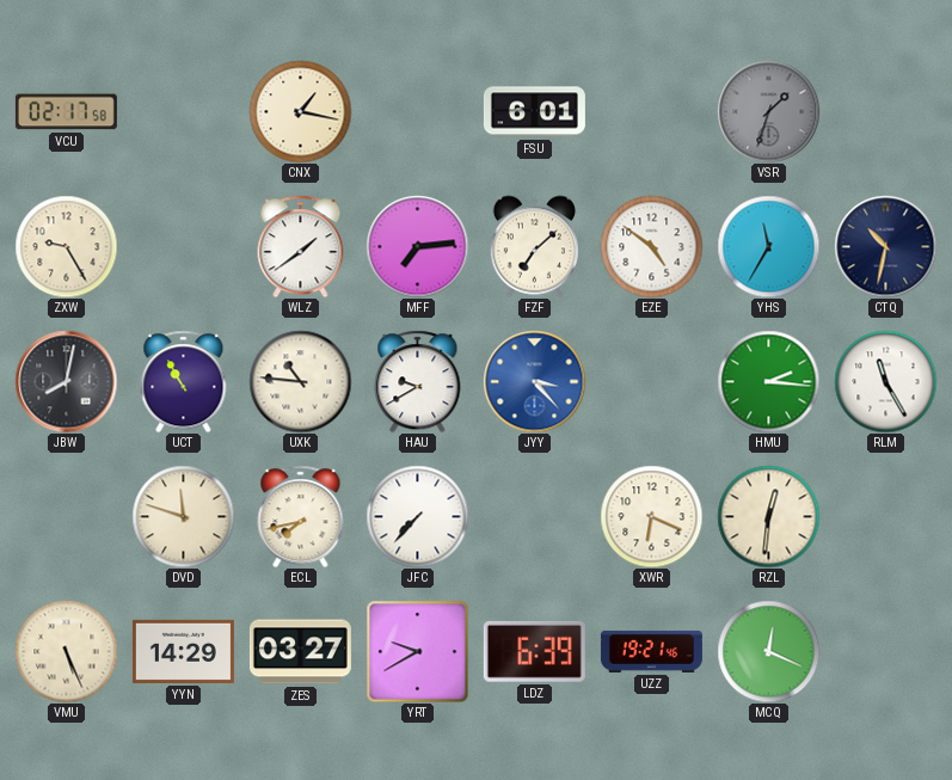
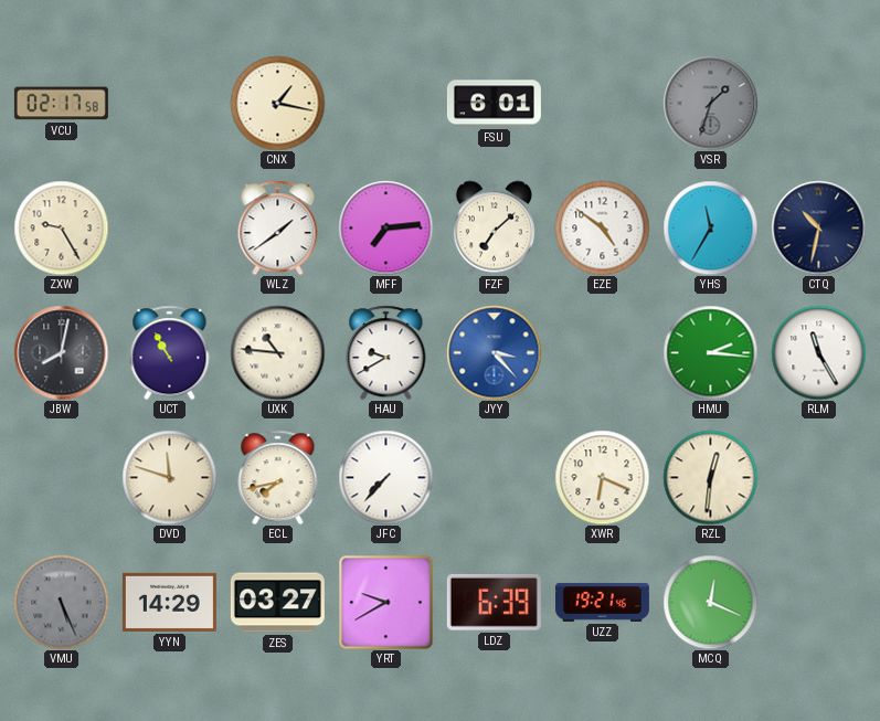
VMU dial: cream -> grey
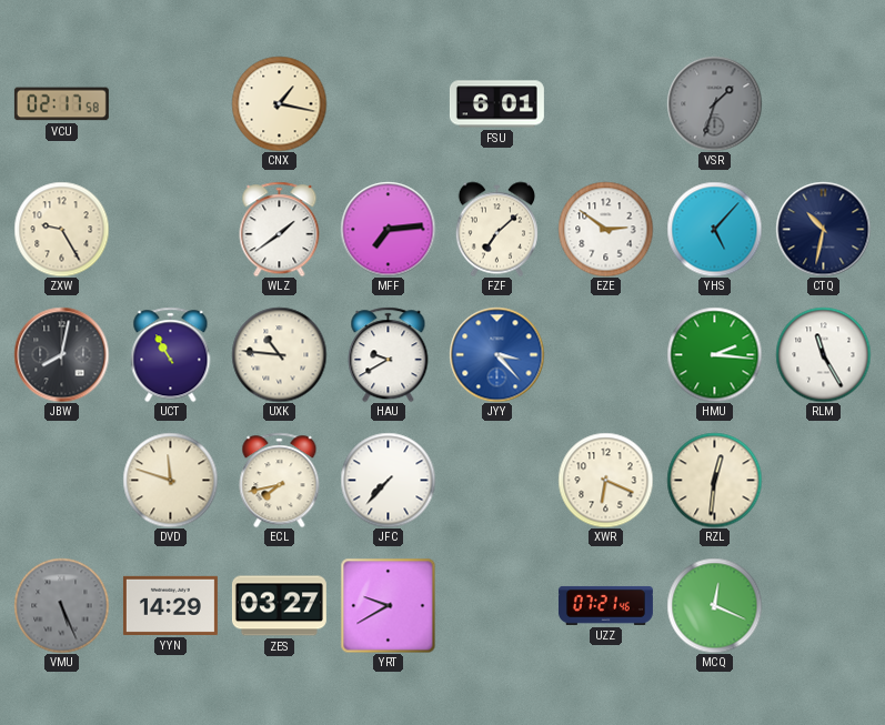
EZE: 4:51 -> 2:51
YHS: 11:35 -> 5:07
LDZ: 6:39 -> none
UZZ: 19:21 -> 07:21
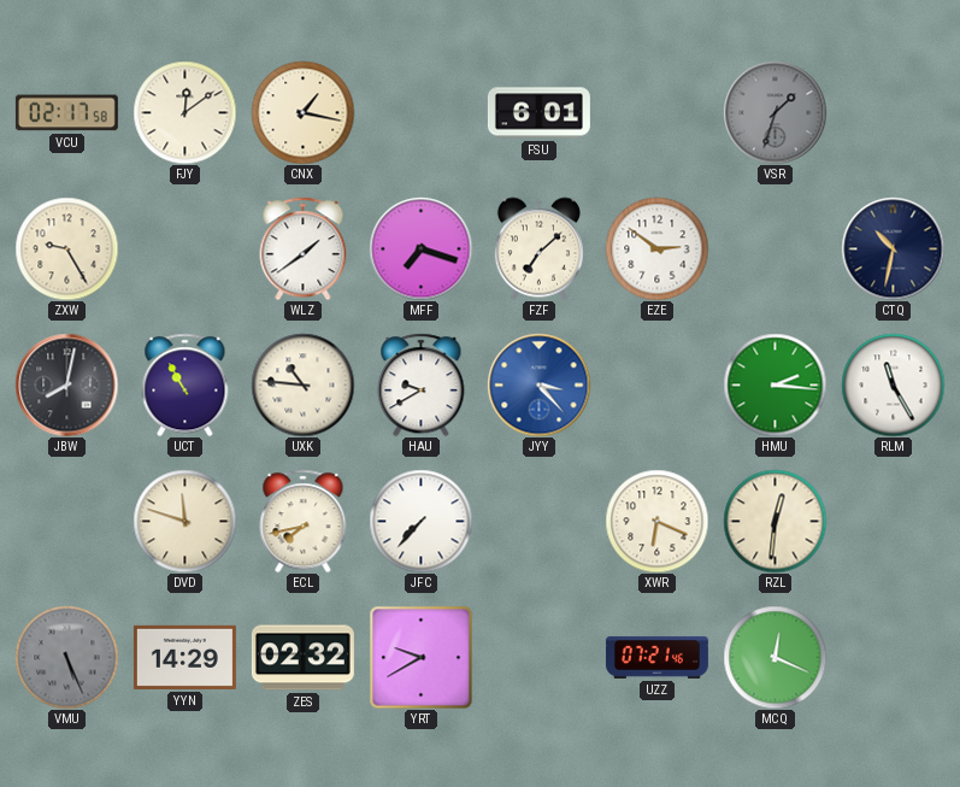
FJY: none -> 12:09
MFF: 7:14 -> 7:18
YHS: 5:07 -> none
ZES: 03:27 -> 02:32
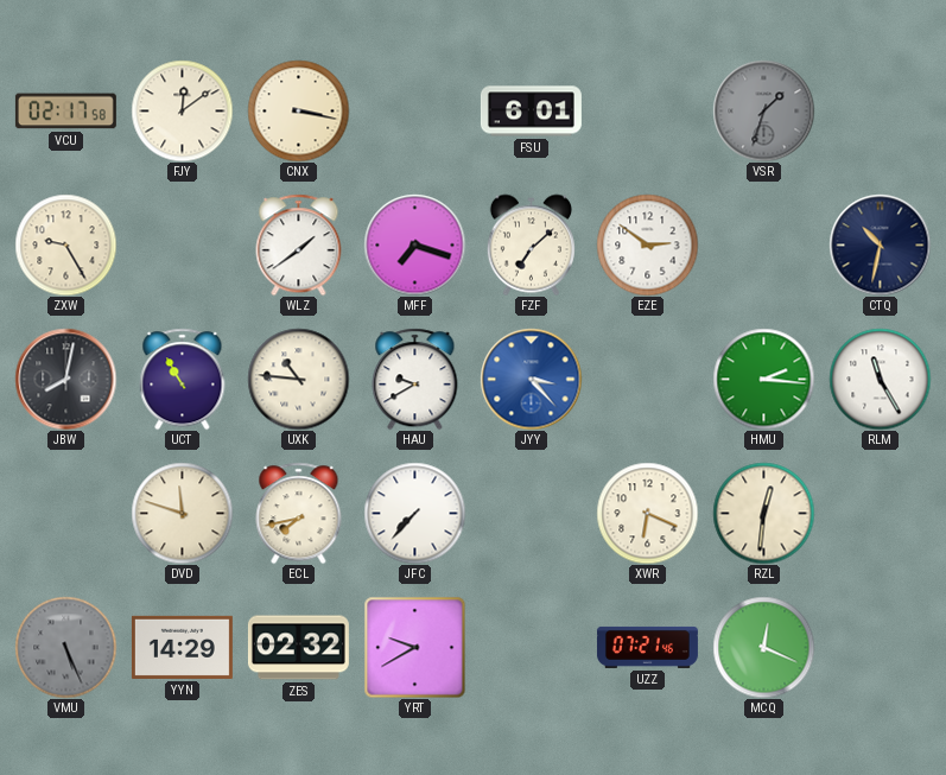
CNX: 1:17 -> 3:17
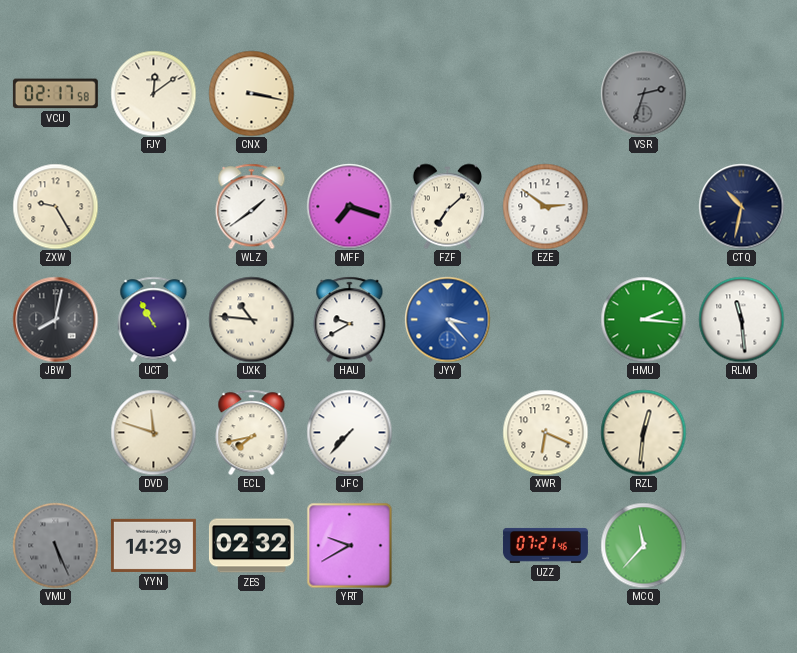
FSU: 6:01 -> none
VSR: 1:33 -> 2:33
RLM: 11:25 -> 11:29
MCQ: 12:19 -> 11:37
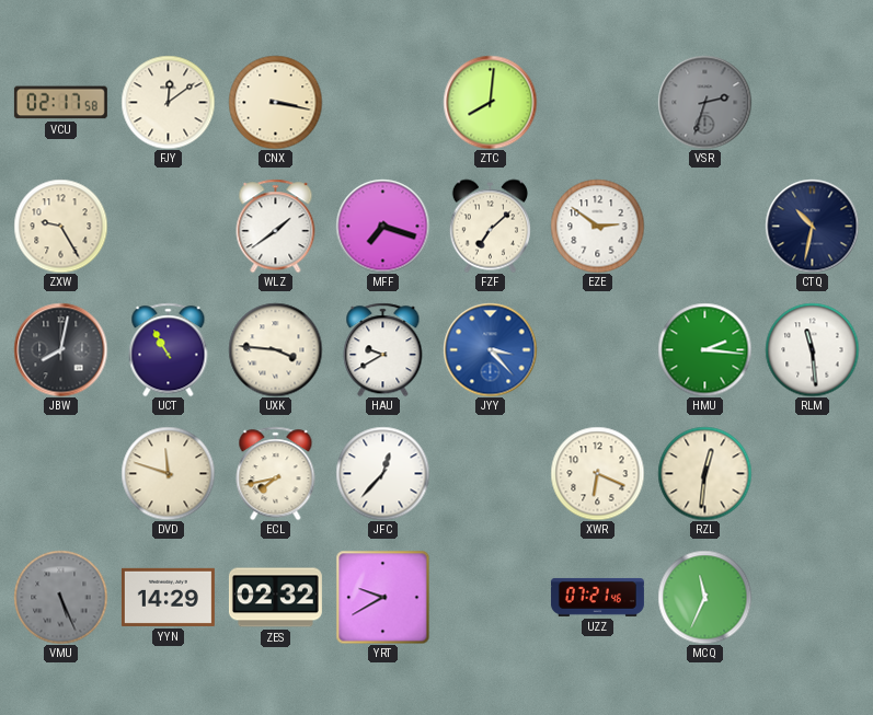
ZTC: none -> 8:01
UXK: 10:46 -> 3:46
JFC: 7:37 -> 12:37
MCQ: 11:37 -> 11:34
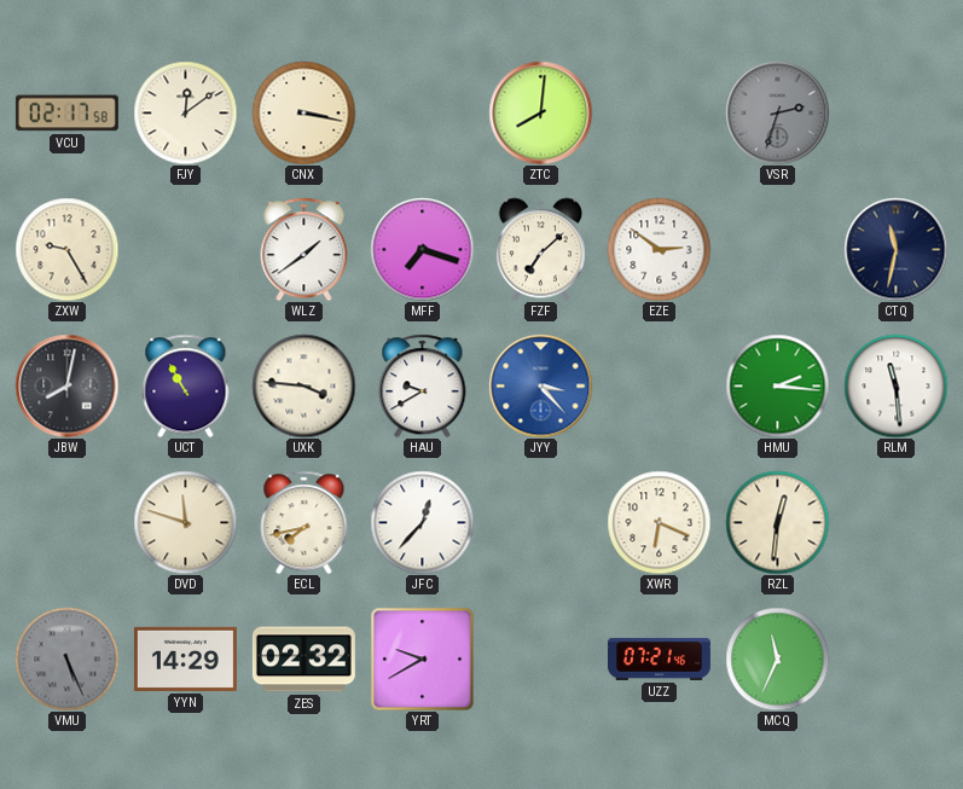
CTQ: 10:32 -> 11:32
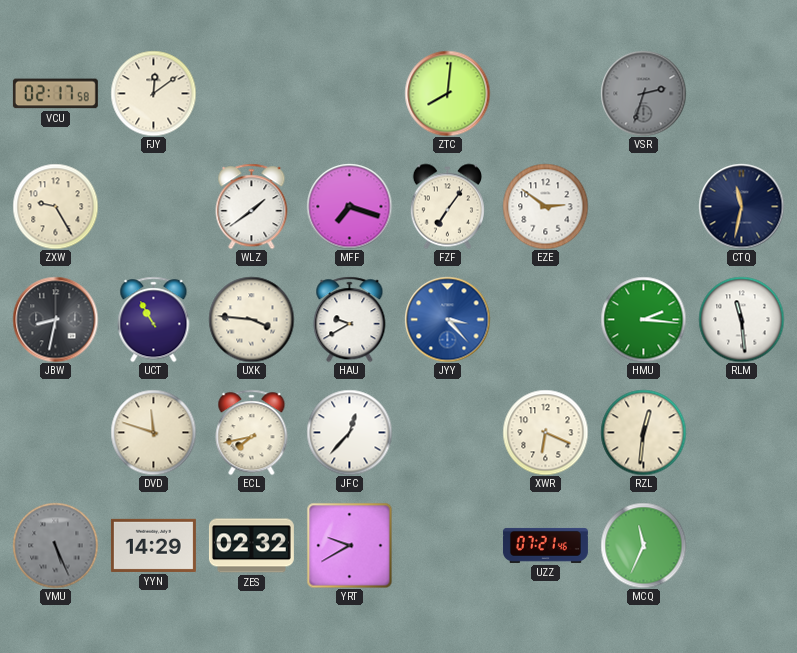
CNX: 3:17 -> none
FZF: 7:08 -> 7:06
JBW: 8:02 -> 8:32
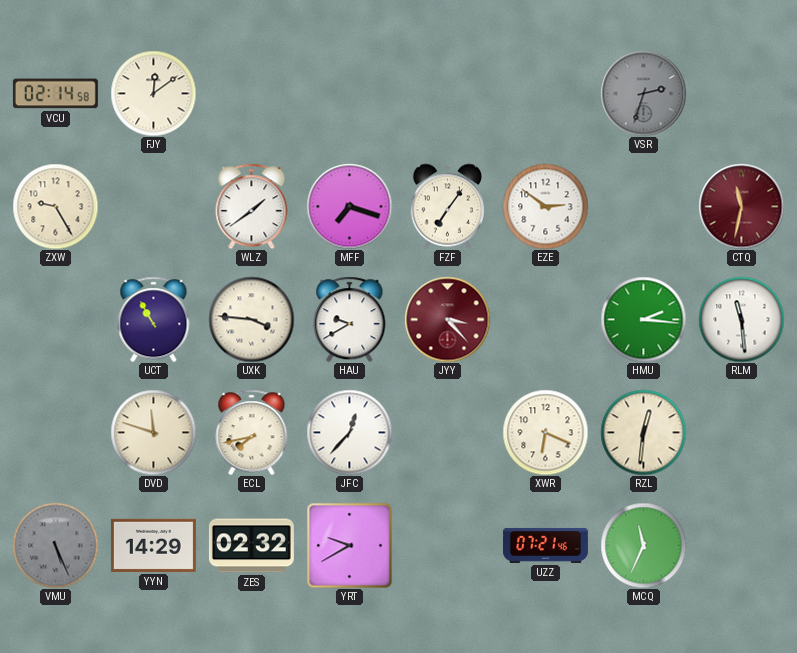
VCU: 02:17 -> 02:14
ZTC: 8:01 -> none
CTQ dial: navy -> burgundy
JBW: 8:32 -> none
JYY dial: blue -> burgundy
